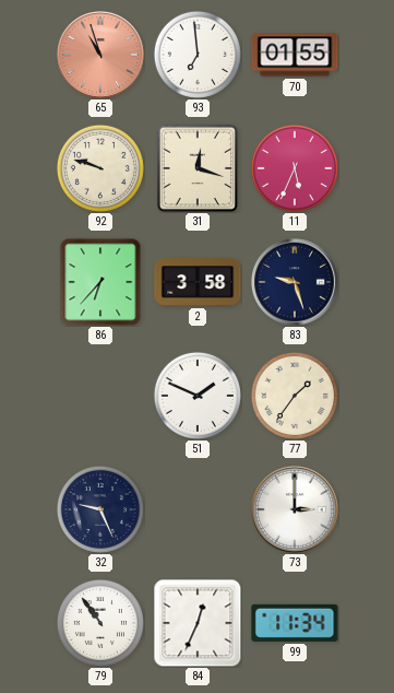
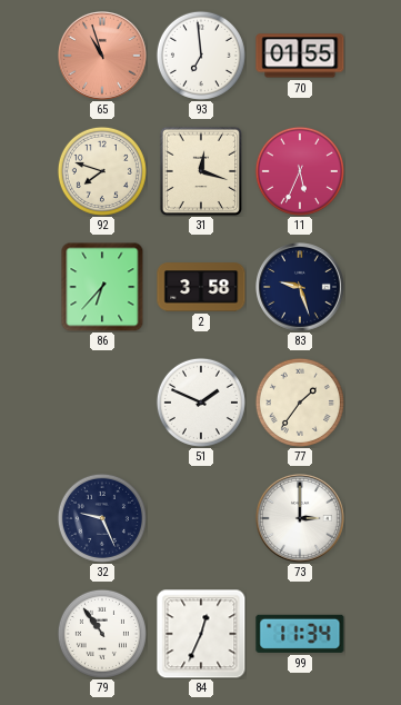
92: 9:48 -> 7:48
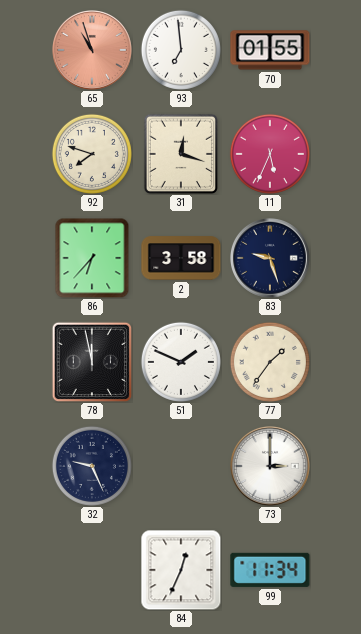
78: none -> 11:58
79: 10:54 -> none
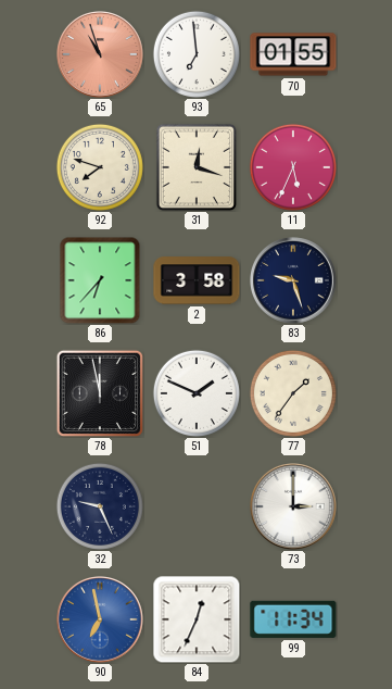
90: none -> 6:58
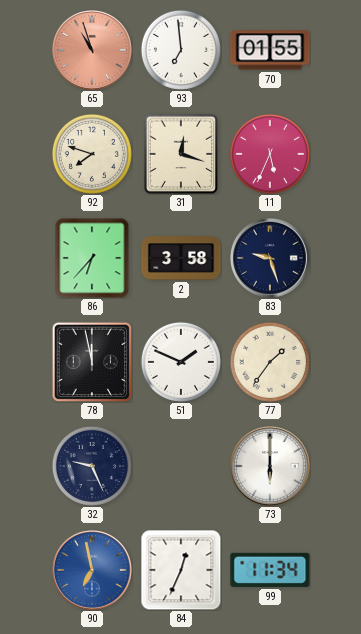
73: 3:00 -> 6:00
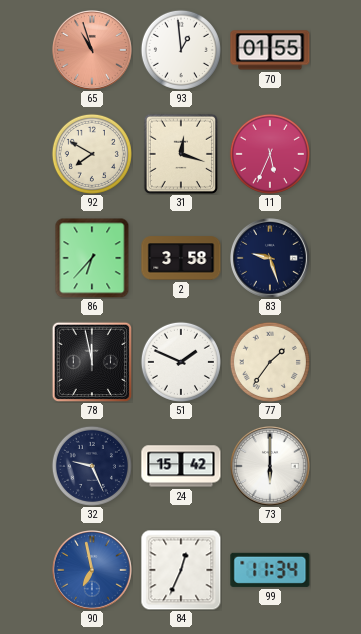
93: 6:59 -> 12:59
92: 7:48 -> 7:50
24: none -> 15:42
